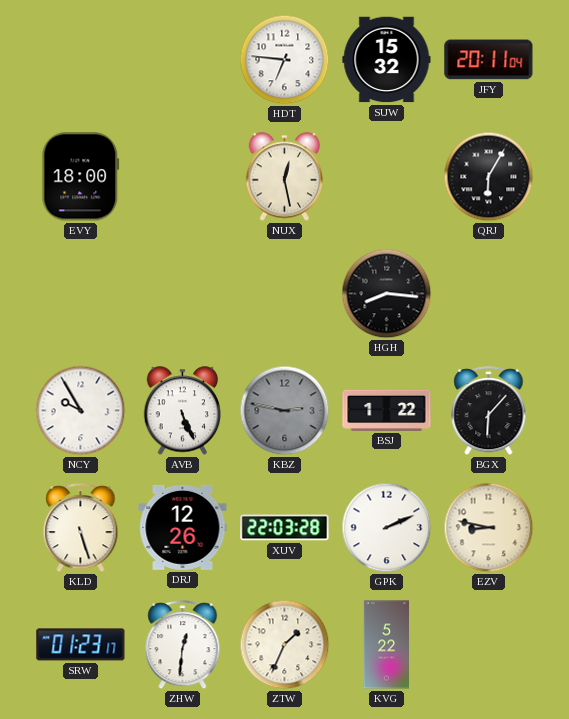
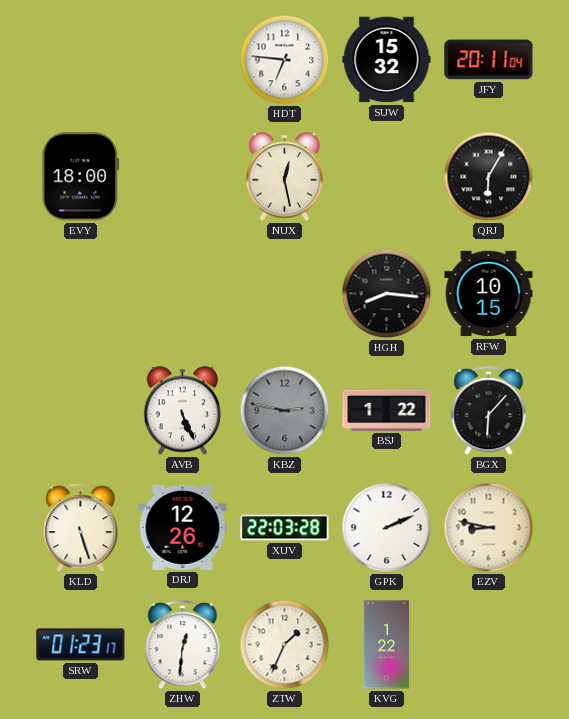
RFW: none -> 10:15
NCY: 9:55 -> none
KVG: 5:22 -> 1:22
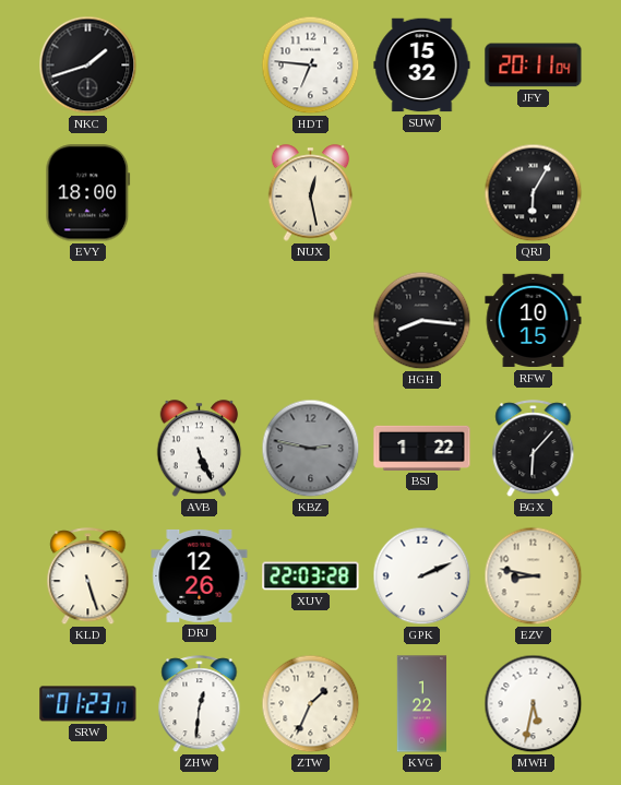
NKC: none -> 1:42
MWH: none -> 5:32
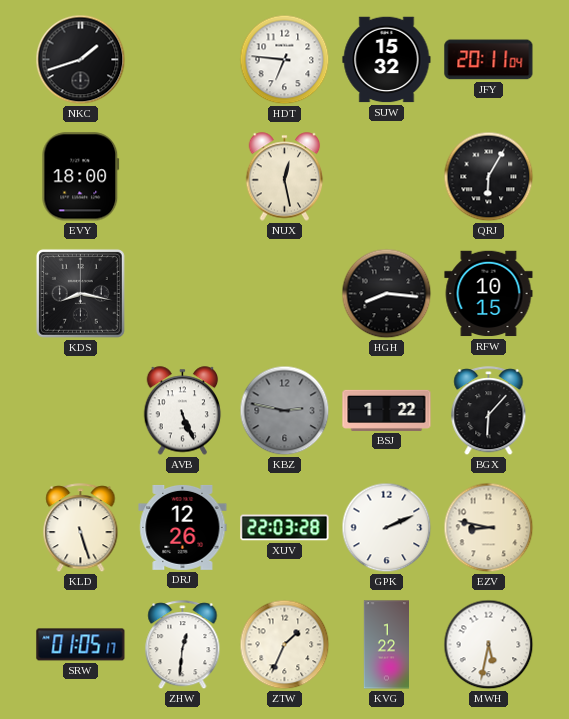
KDS: none -> 8:17
SRW: 01:23 -> 01:05
